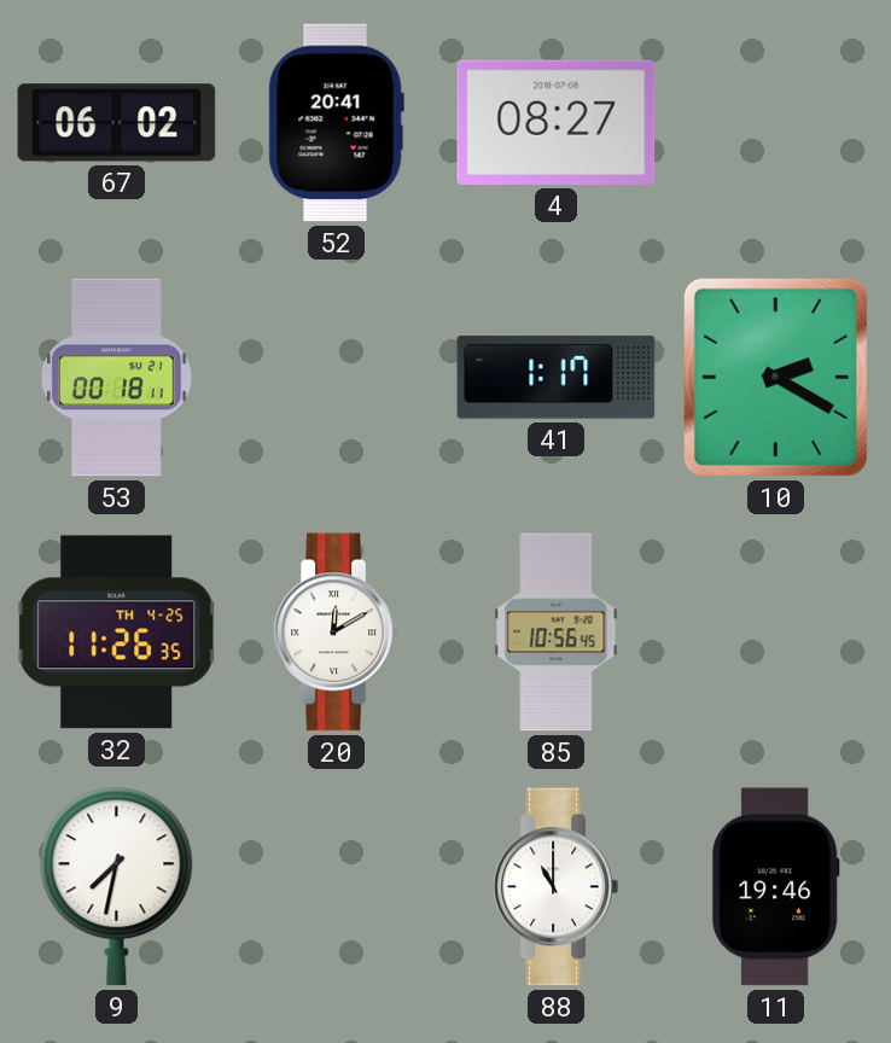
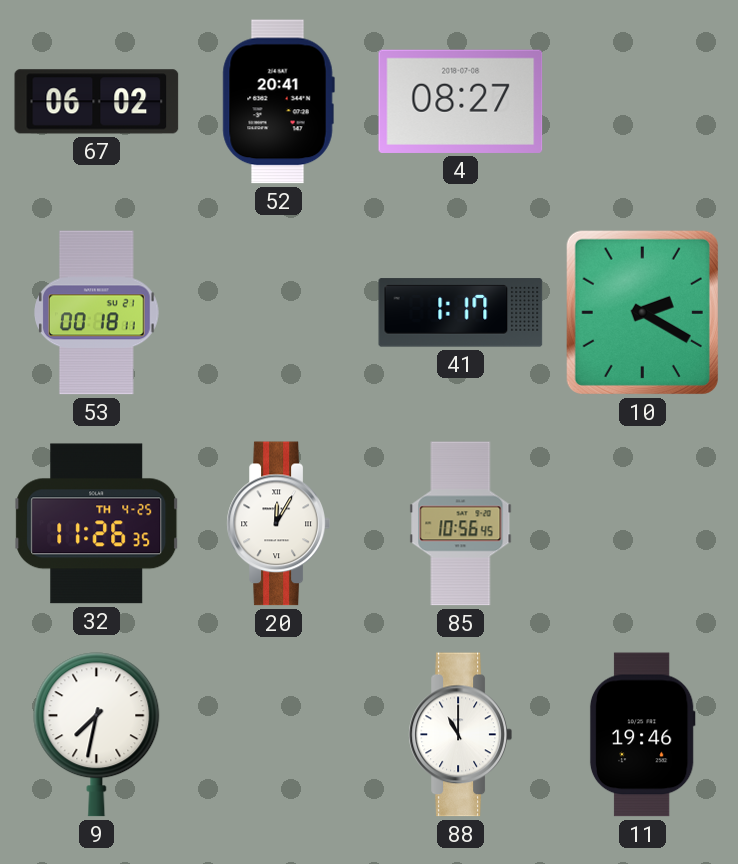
20: 12:10 -> 12:05
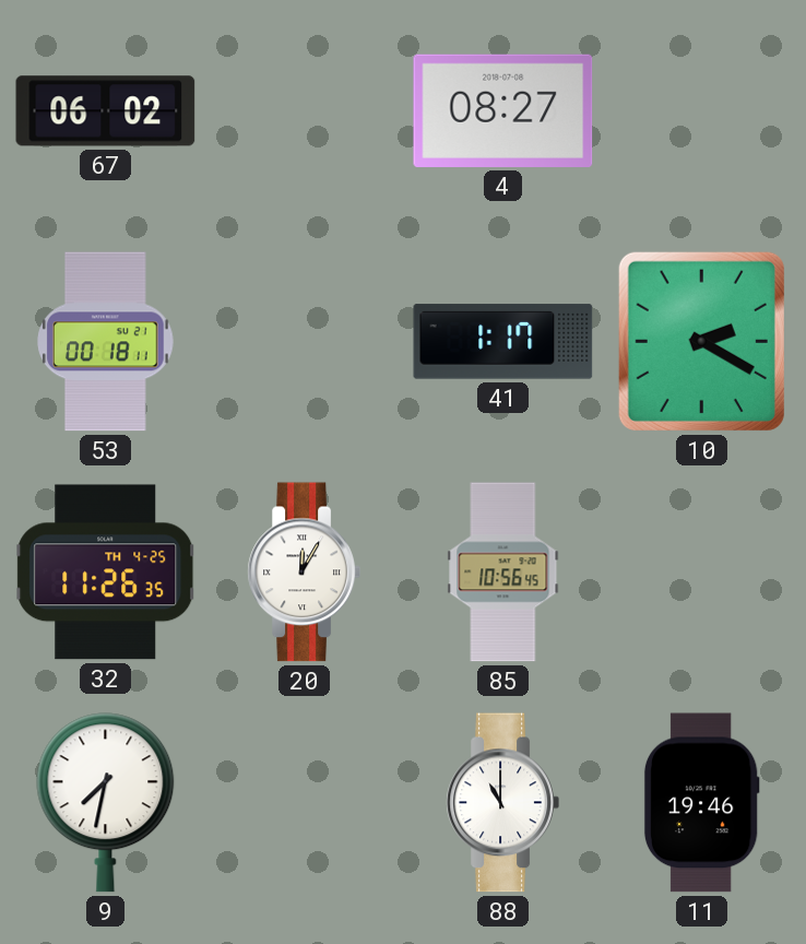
52: 20:41 -> none
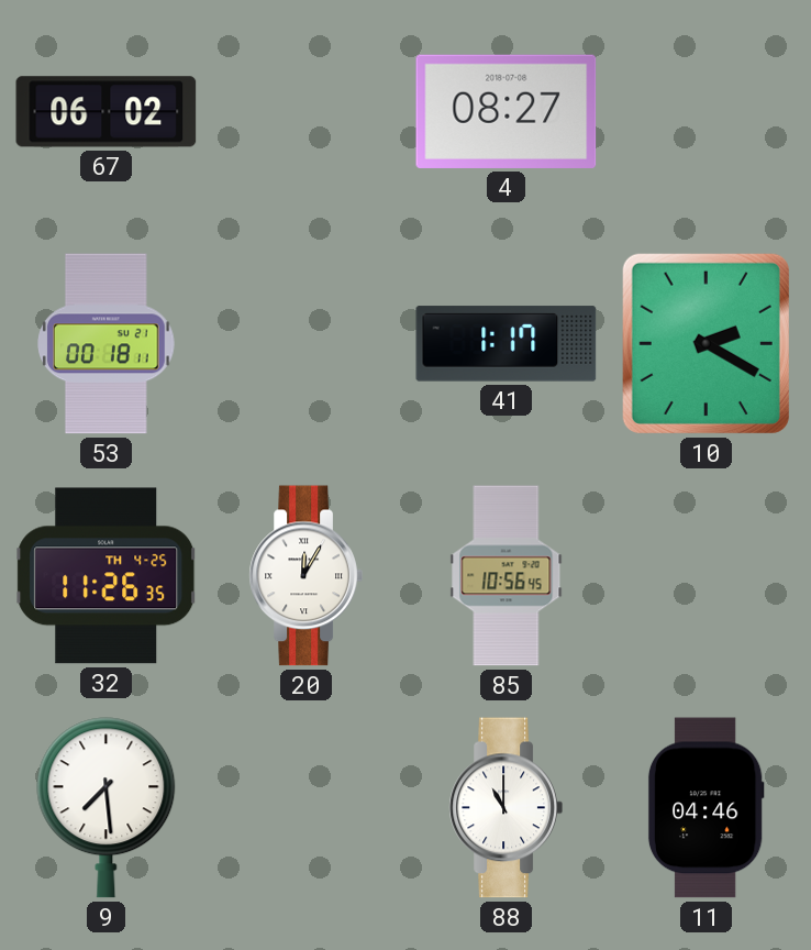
9: 7:32 -> 7:29
11: 19:46 -> 04:46
